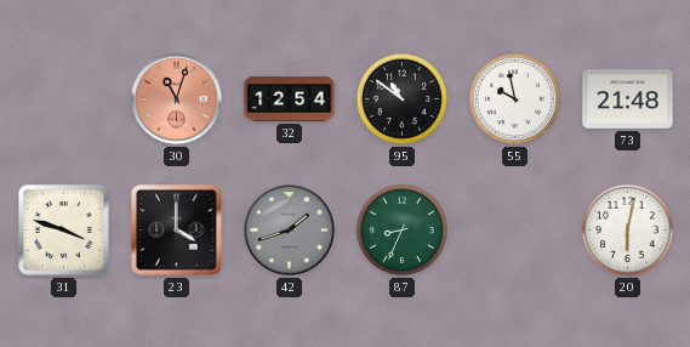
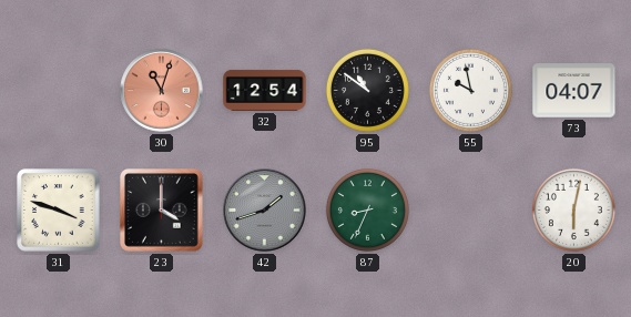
73: 21:48 -> 04:07
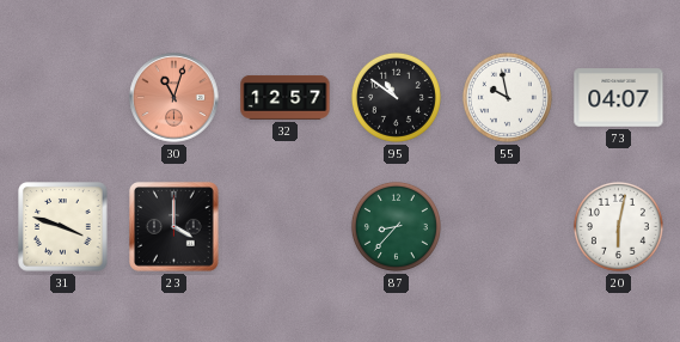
32: 12:54 -> 12:57
42: 1:42 -> none
87: 8:34 -> 8:37
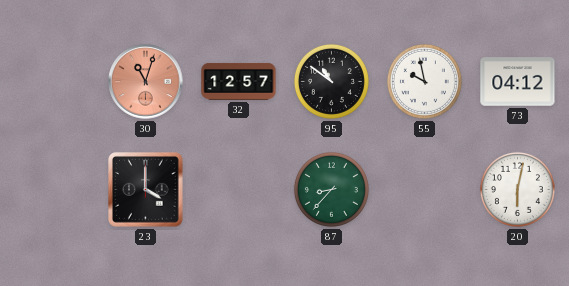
73: 04:07 -> 04:12
31: 3:48 -> none
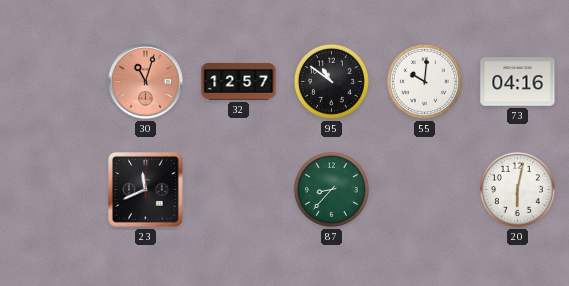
55: 9:58 -> 10:01
73: 04:12 -> 04:16
23: 4:00 -> 11:41
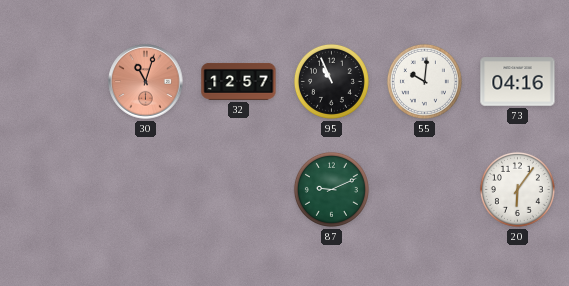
95: 10:51 -> 10:56
23: 11:41 -> none
87: 8:37 -> 9:11
20: 6:02 -> 6:06
